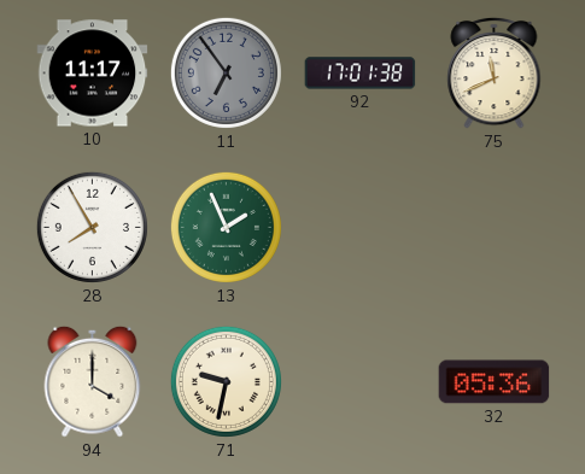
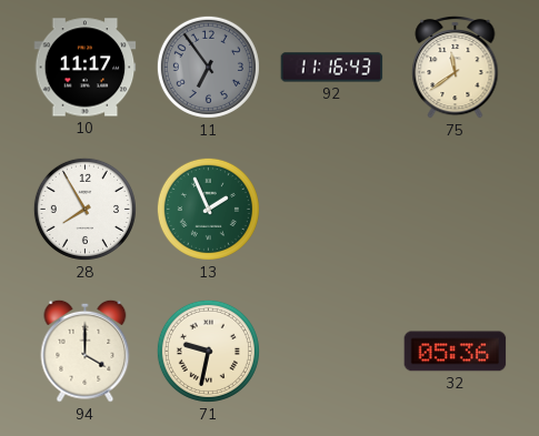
92: 17:01 -> 11:16
75: 11:41 -> 11:39
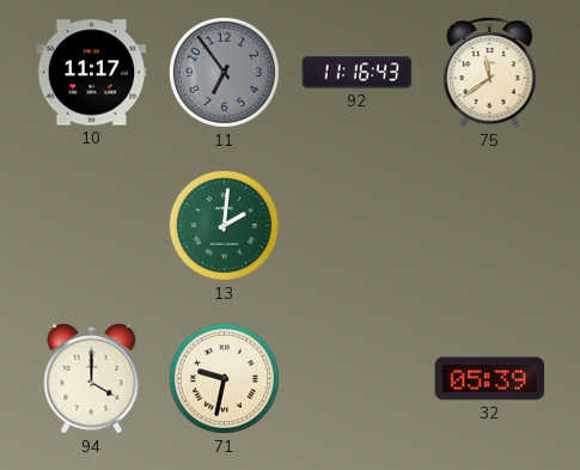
28: 7:55 -> none
13: 1:56 -> 2:01
32: 05:36 -> 05:39
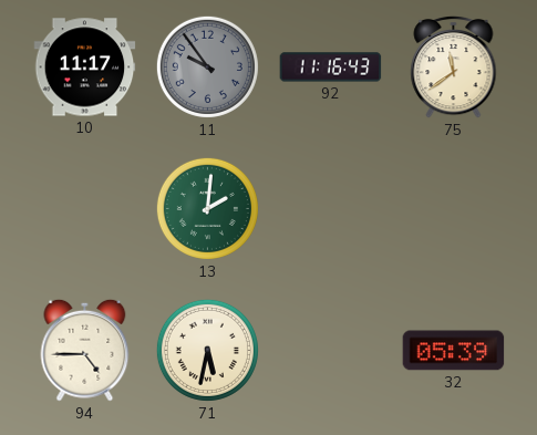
11: 6:54 -> 9:54
94: 4:00 -> 4:45
71: 9:32 -> 5:32
